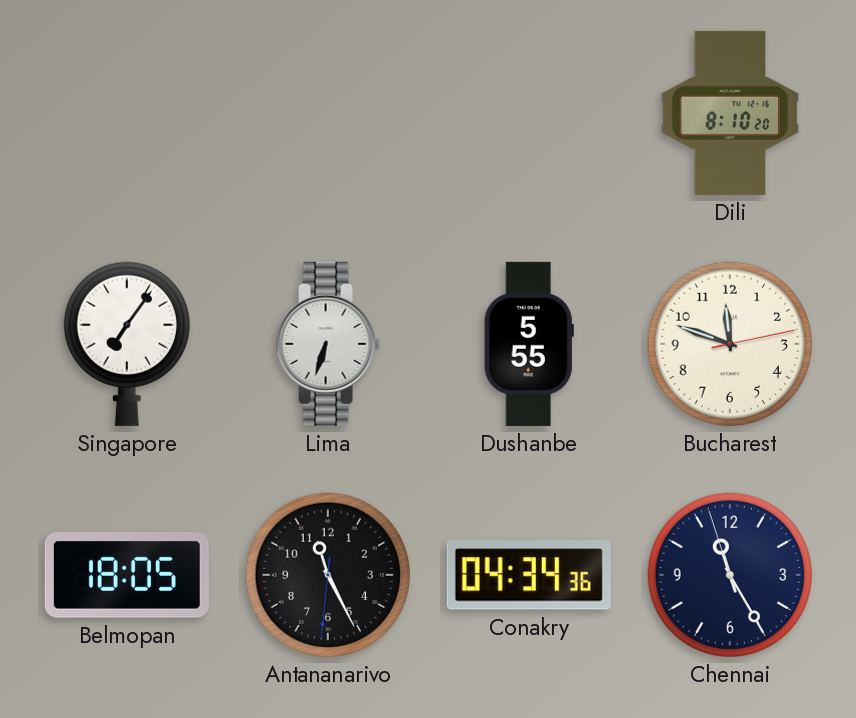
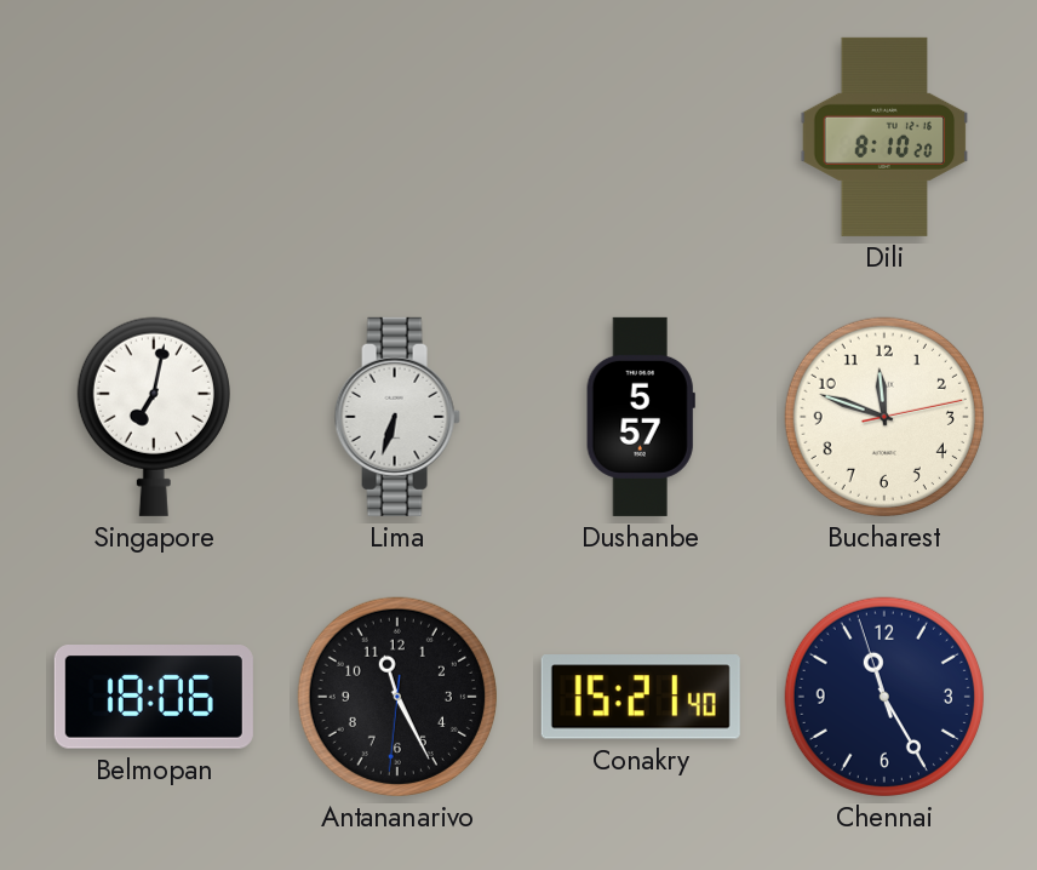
Singapore: 7:06 -> 7:02
Dushanbe: 5:55 -> 5:57
Belmopan: 18:05 -> 18:06
Conakry: 04:34 -> 15:21
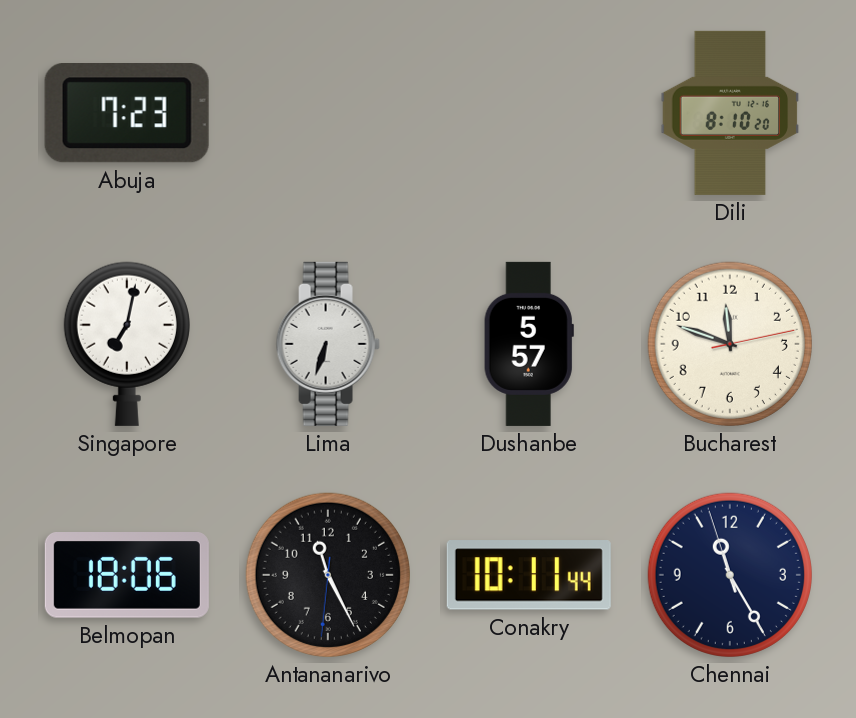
Abuja: none -> 7:23
Conakry: 15:21 -> 10:11
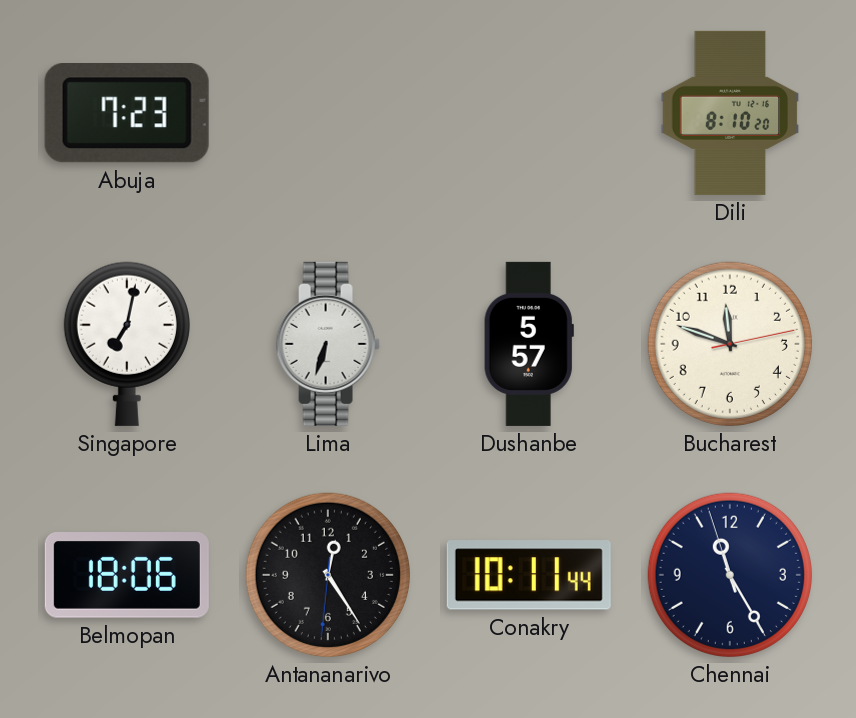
Antananarivo: 11:25 -> 12:24
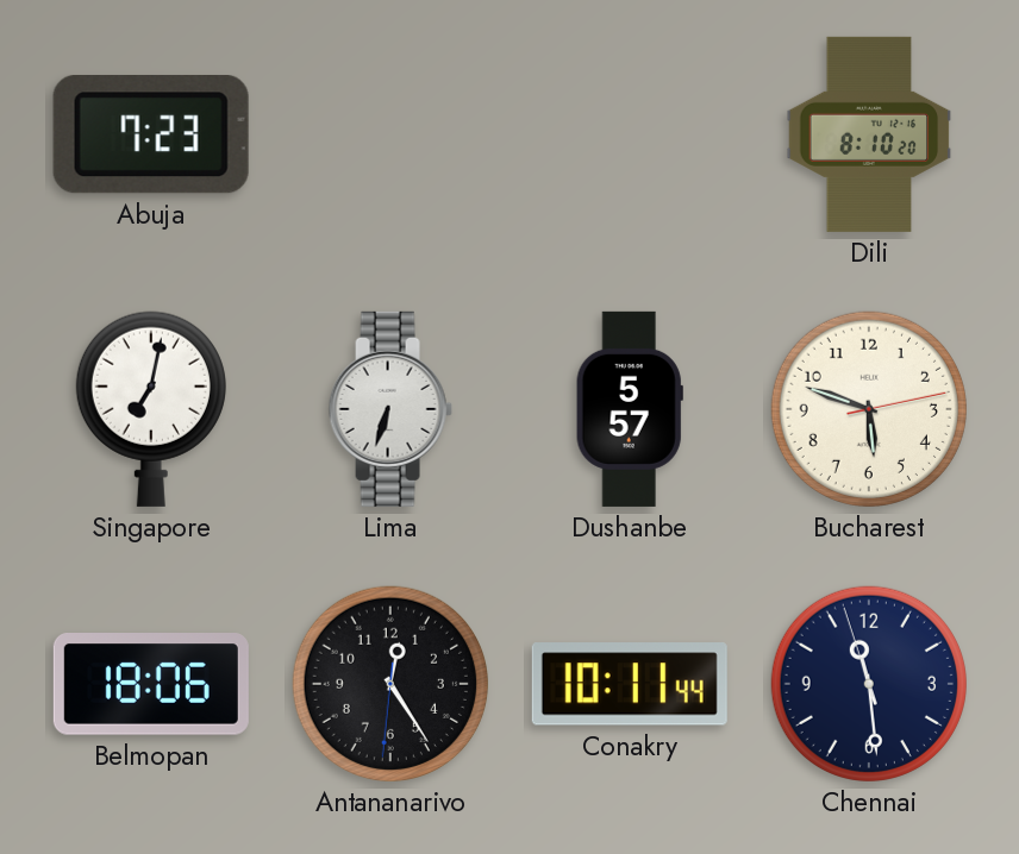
Bucharest: 11:48 -> 5:48
Chennai: 11:24 -> 11:28
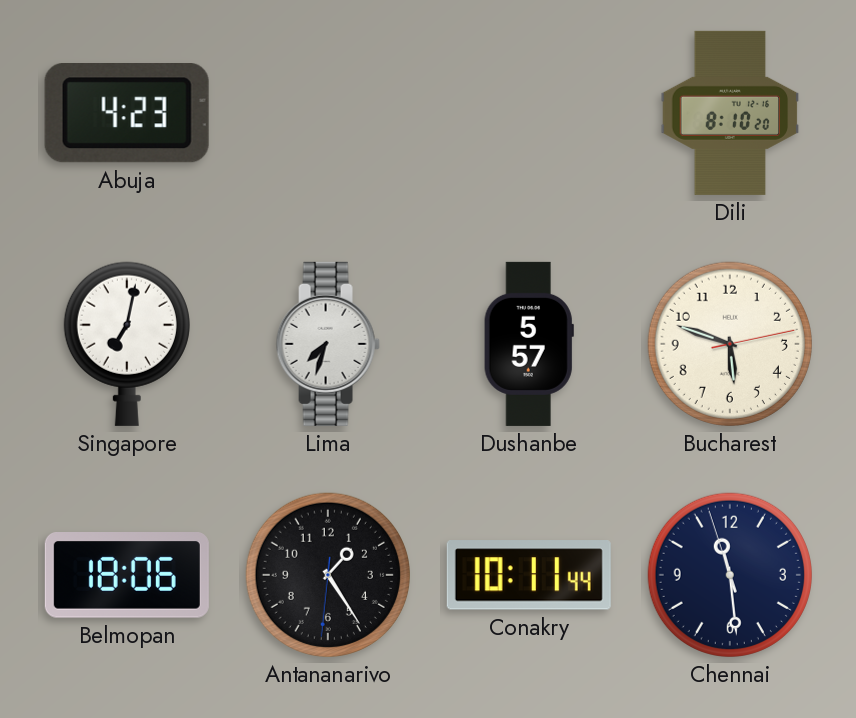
Abuja: 7:23 -> 4:23
Lima: 6:33 -> 7:33
Antananarivo: 12:24 -> 1:24
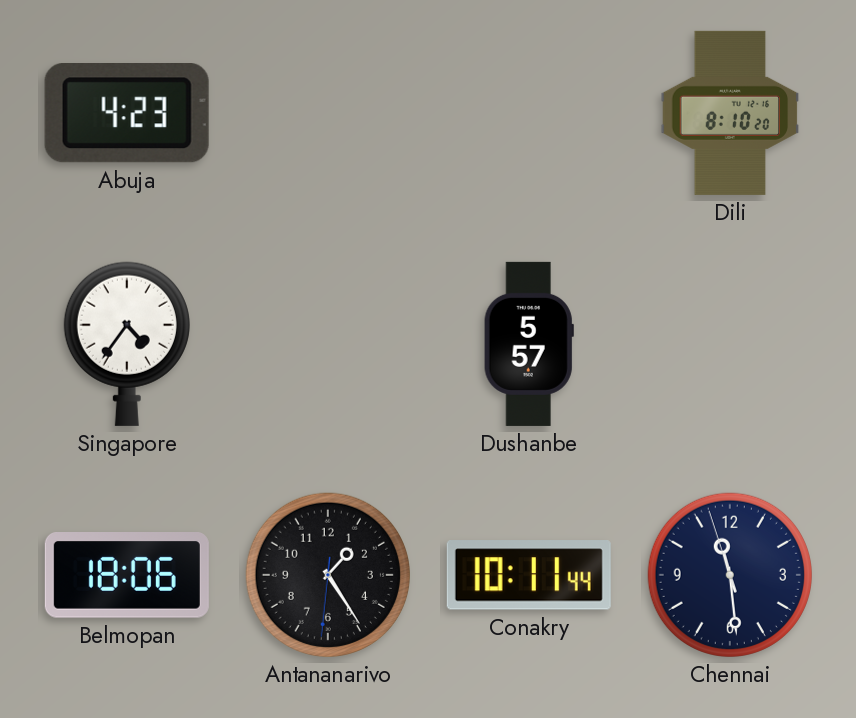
Singapore: 7:02 -> 4:36
Lima: 7:33 -> none
Bucharest: 5:48 -> none
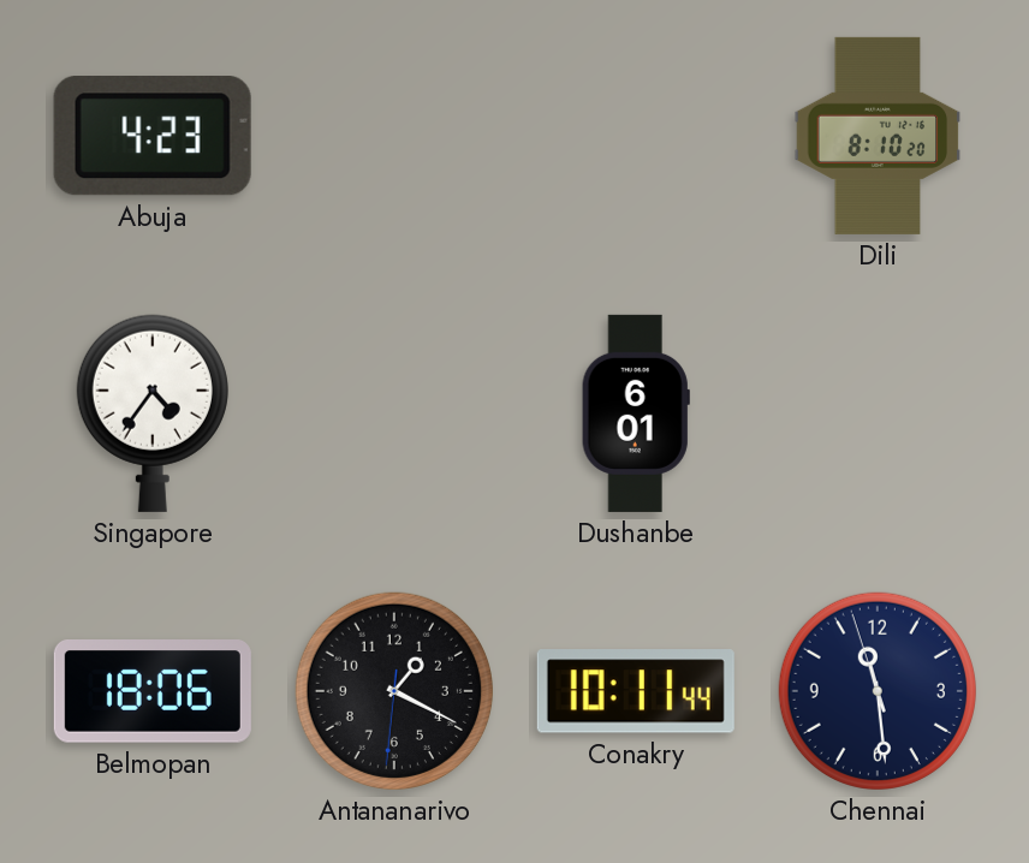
Dushanbe: 5:57 -> 6:01
Antananarivo: 1:24 -> 1:19
